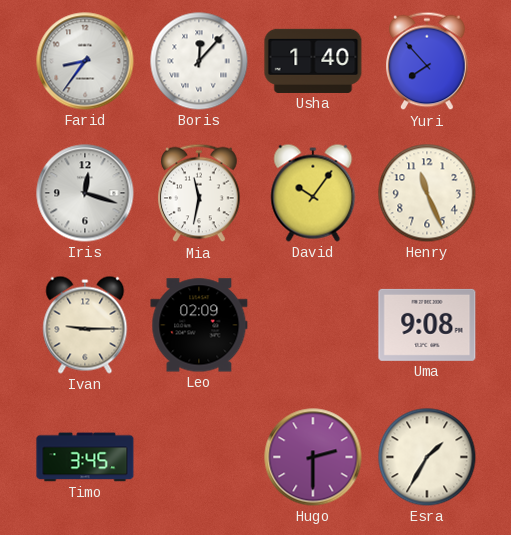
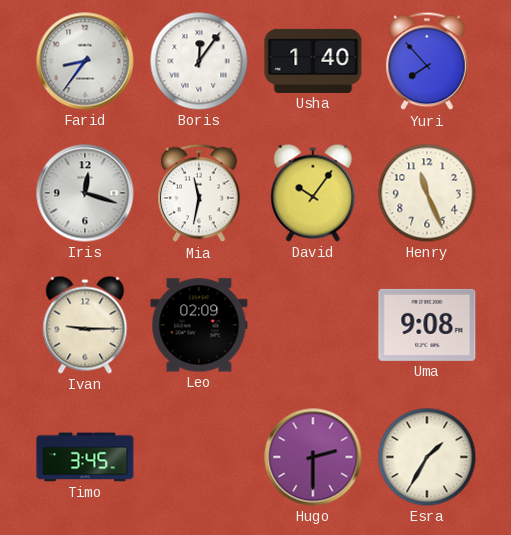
Boris: 12:07 -> 12:06
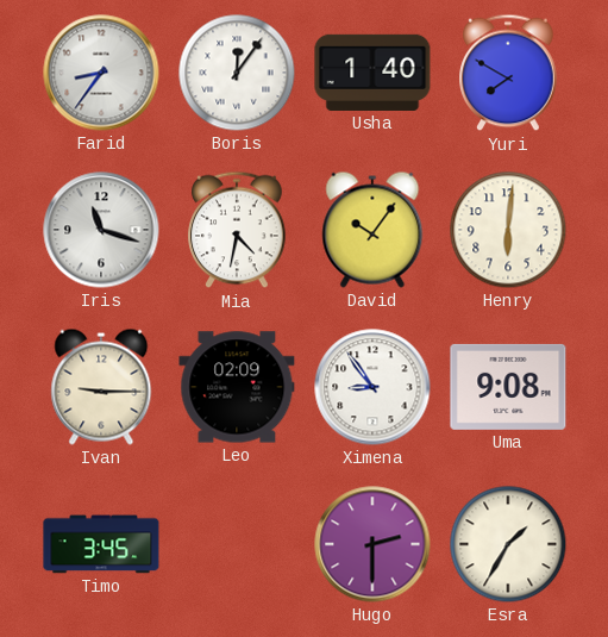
Yuri: 7:53 -> 7:50
Iris: 12:18 -> 11:18
Mia: 11:32 -> 4:32
Henry: 11:26 -> 6:01
Ximena: none -> 8:54
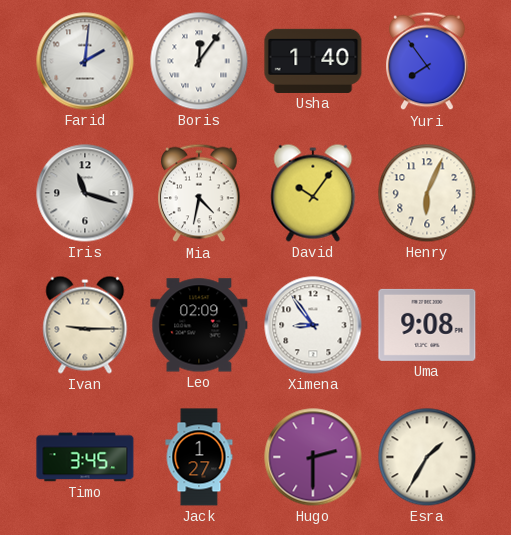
Farid: 8:36 -> 2:01
Yuri: 7:50 -> 7:54
Henry: 6:01 -> 6:04
Jack: none -> 1:27
